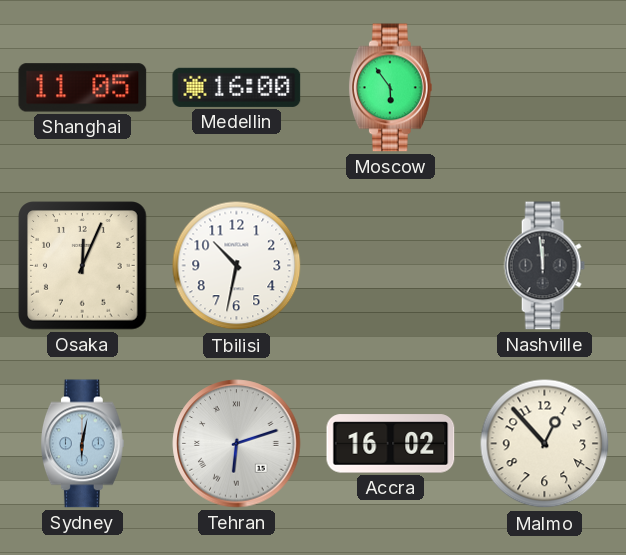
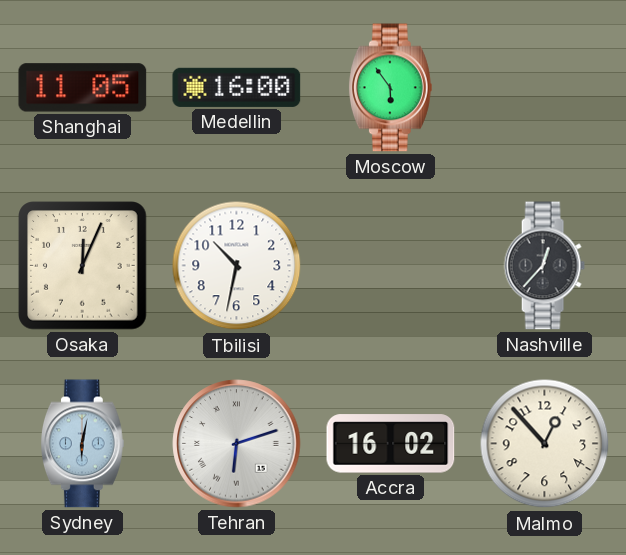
Nashville: 11:59 -> 12:37
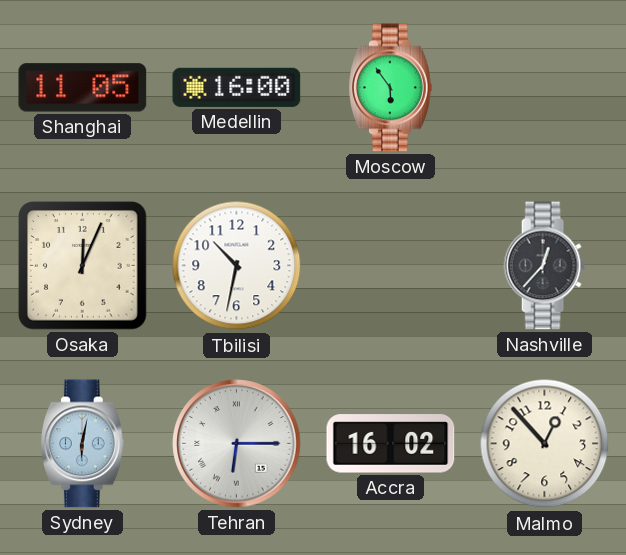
Tehran: 6:12 -> 6:15
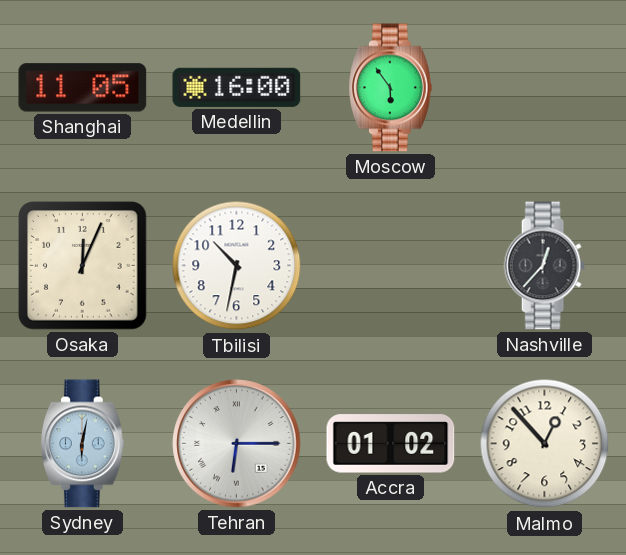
Accra: 16:02 -> 01:02
